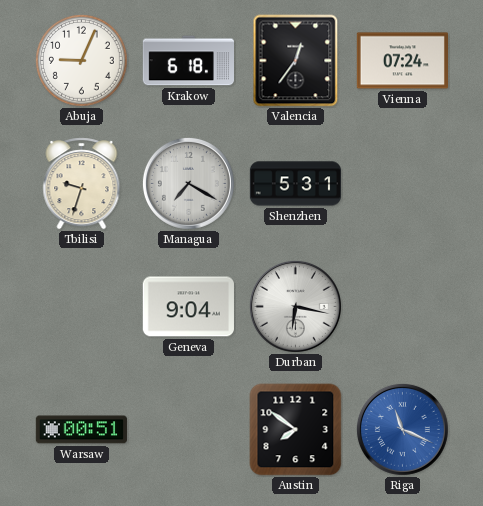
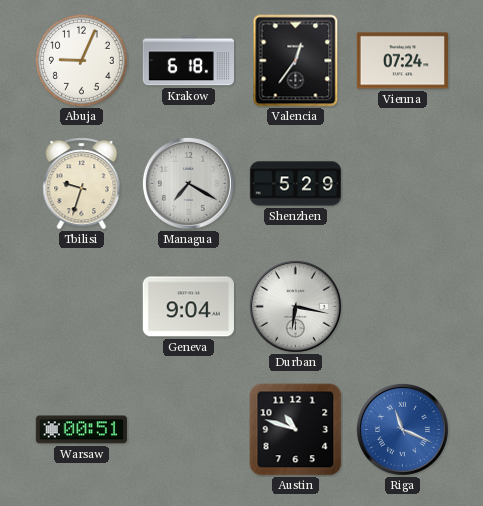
Shenzhen: 5:31 -> 5:29
Austin: 7:51 -> 10:48
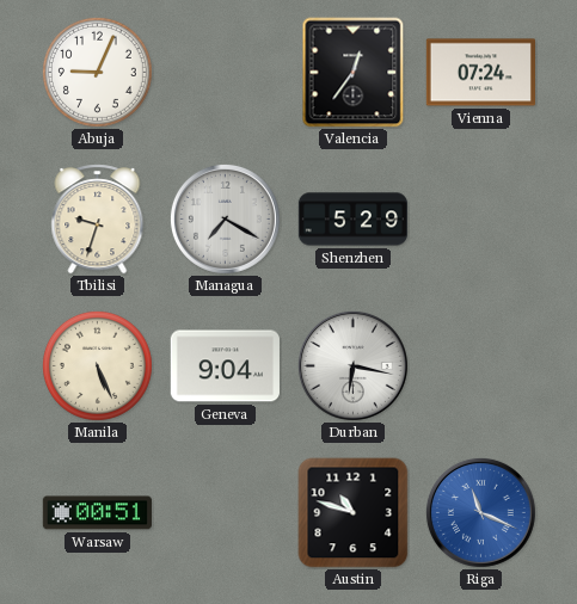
Krakow: 6:18 -> none
Manila: none -> 5:26
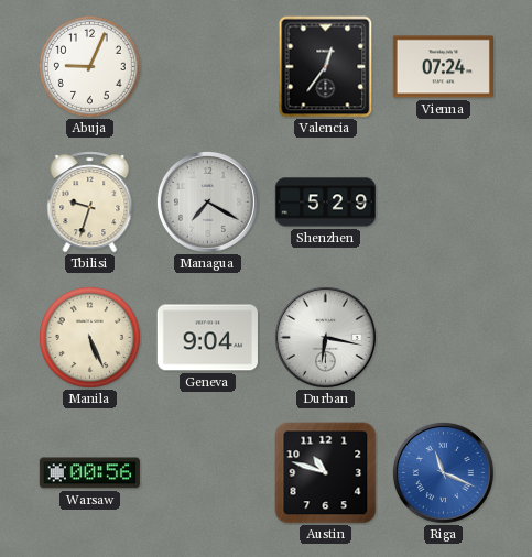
Warsaw: 00:51 -> 00:56
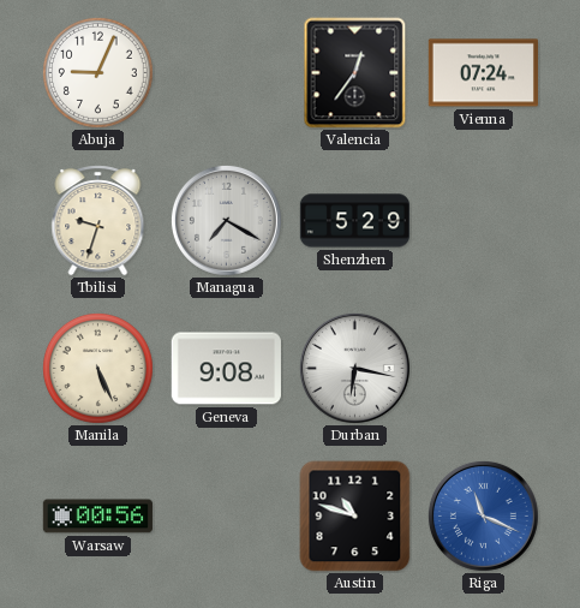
Geneva: 9:04 -> 9:08
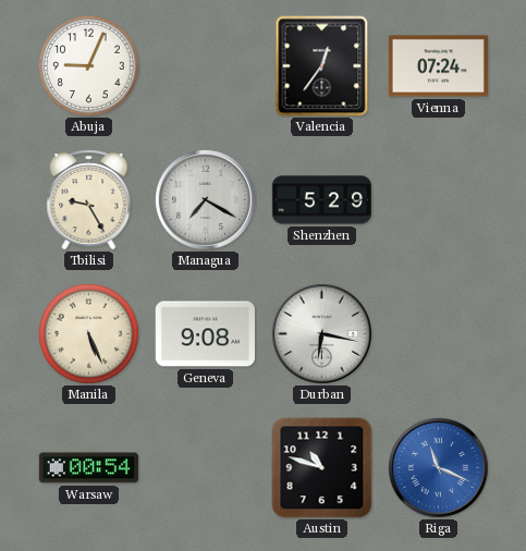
Tbilisi: 9:33 -> 9:25
Warsaw: 00:56 -> 00:54
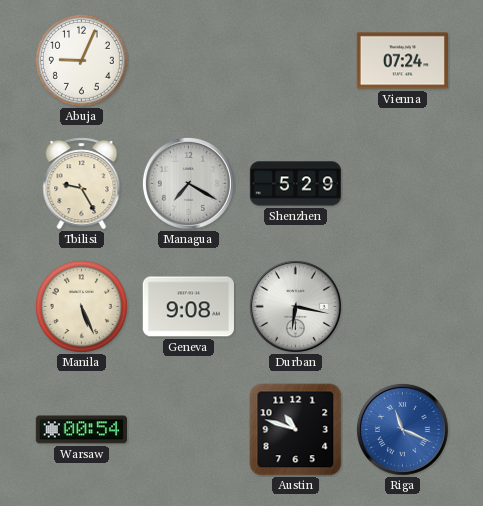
Valencia: 12:36 -> none
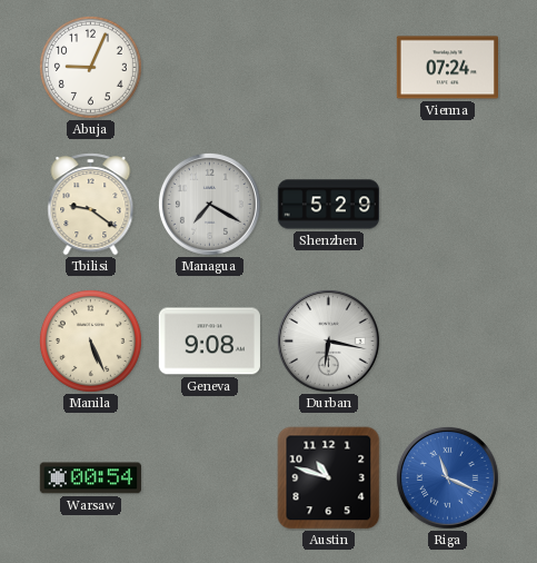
Tbilisi: 9:25 -> 9:21
